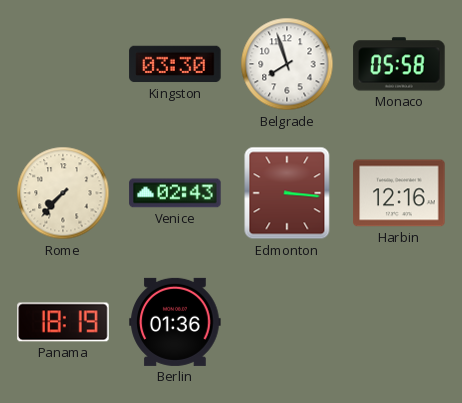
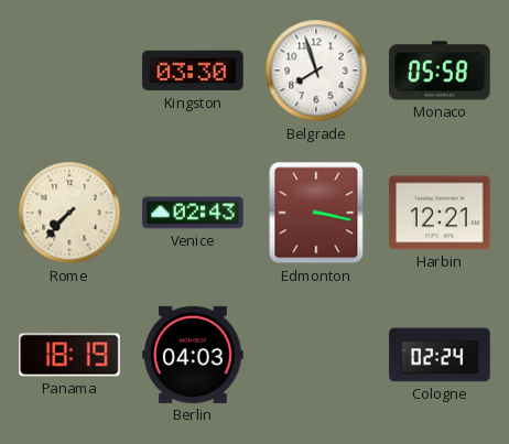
Edmonton: 3:16 -> 3:17
Harbin: 12:16 -> 12:21
Berlin: 01:36 -> 04:03
Cologne: none -> 02:24
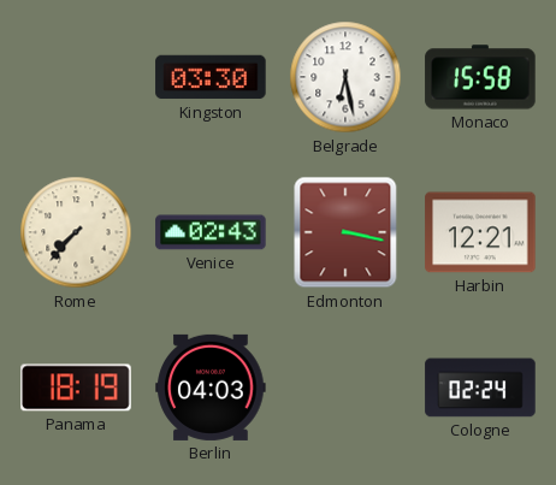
Belgrade: 7:57 -> 6:28
Monaco: 05:58 -> 15:58
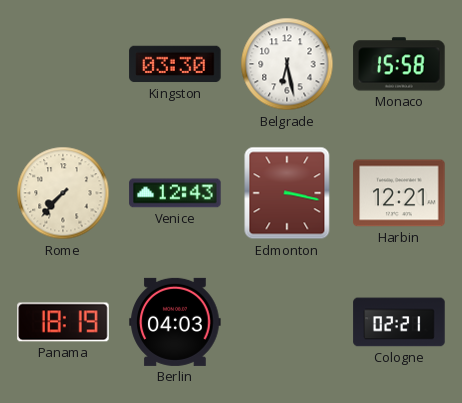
Venice: 02:43 -> 12:43
Cologne: 02:24 -> 02:21
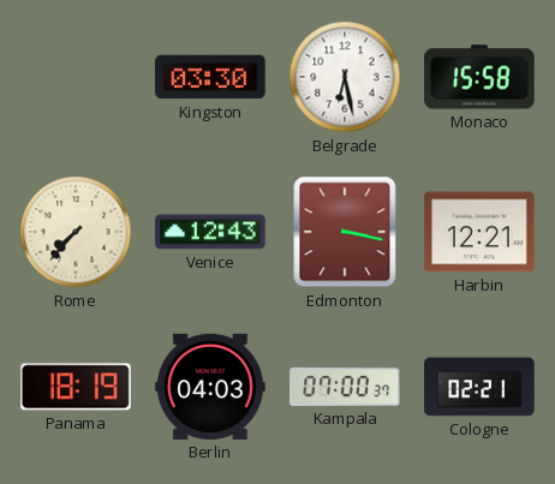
Kampala: none -> 07:00
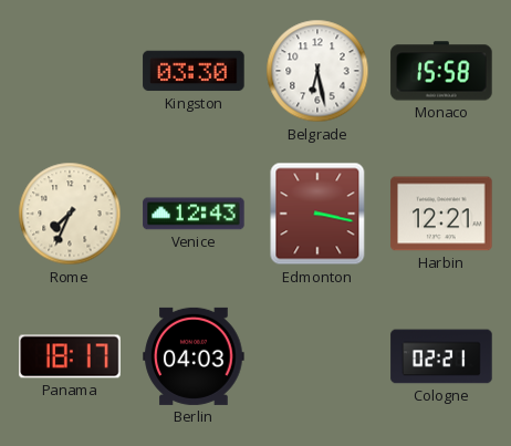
Rome: 7:37 -> 7:34
Panama: 18:19 -> 18:17
Kampala: 07:00 -> none
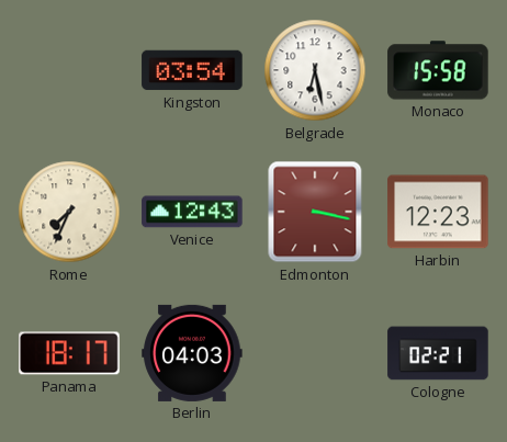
Kingston: 03:30 -> 03:54
Harbin: 12:21 -> 12:23
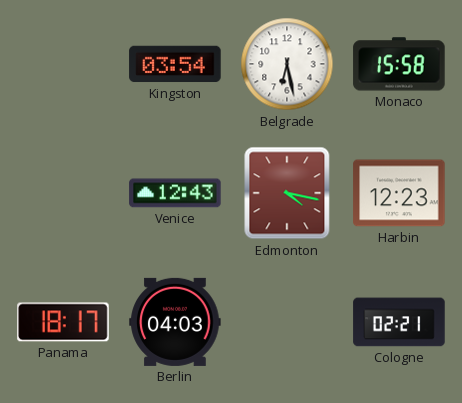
Rome: 7:34 -> none
Edmonton: 3:17 -> 4:17
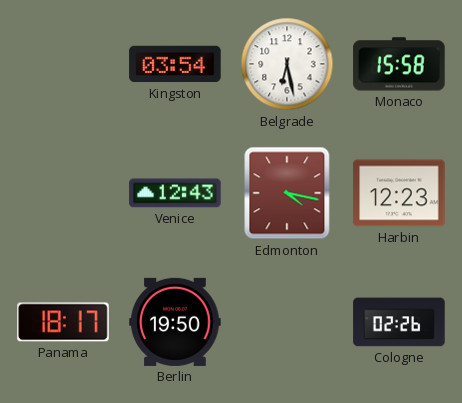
Berlin: 04:03 -> 19:50
Cologne: 02:21 -> 02:26
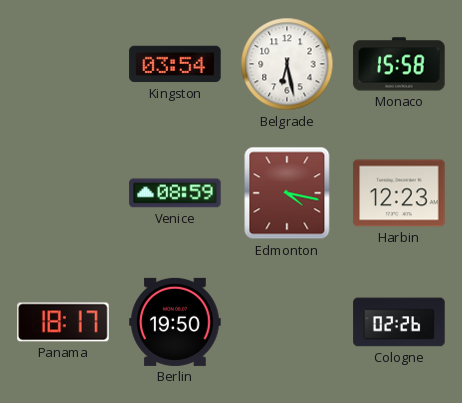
Venice: 12:43 -> 08:59
